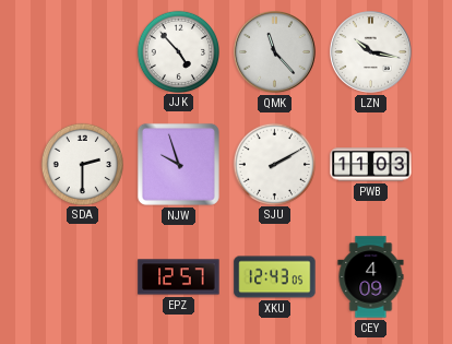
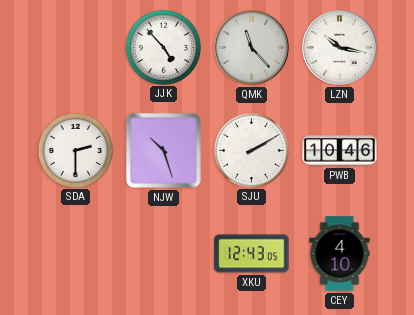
NJW: 9:57 -> 10:27
PWB: 11:03 -> 10:46
EPZ: 12:57 -> none
CEY: 4:09 -> 4:10
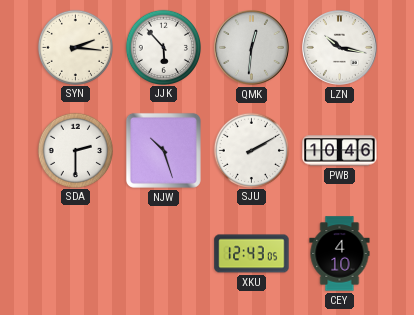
SYN: none -> 2:16
JJK: 4:53 -> 5:53
QMK: 11:23 -> 12:31
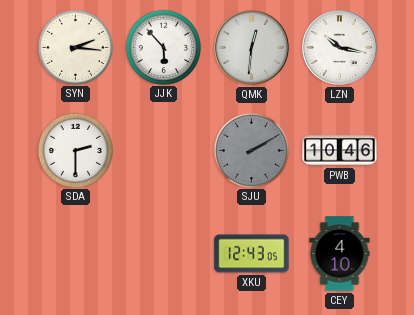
NJW: 10:27 -> none
SJU dial: white -> grey
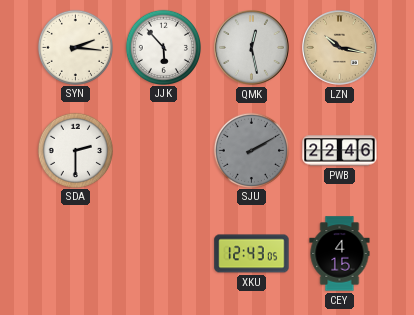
QMK: 12:31 -> 12:28
LZN dial: white -> champagne
PWB: 10:46 -> 22:46
CEY: 4:10 -> 4:15
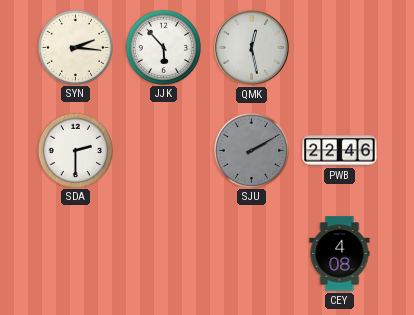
LZN: 10:17 -> none
XKU: 12:43 -> none
CEY: 4:15 -> 4:08
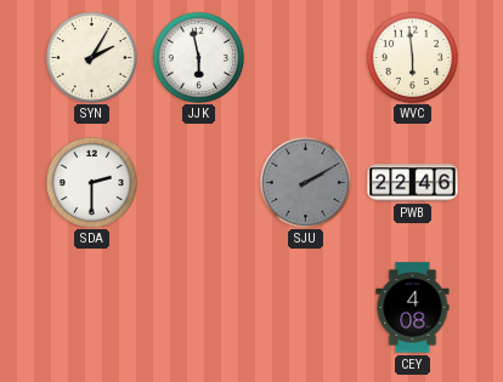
SYN: 2:16 -> 2:05
JJK: 5:53 -> 5:58
QMK: 12:28 -> none
WVC: none -> 5:59
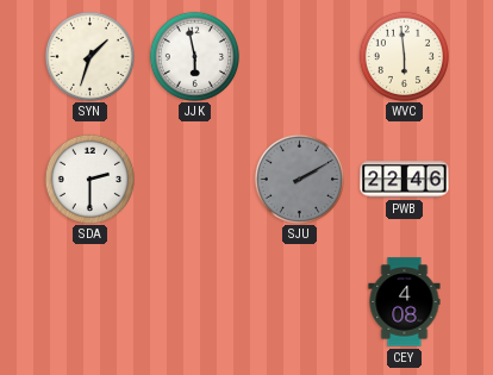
SYN: 2:05 -> 1:33
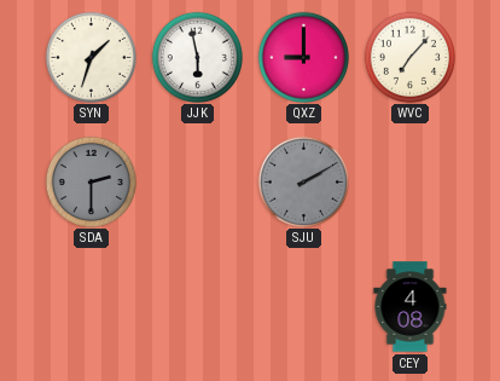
QXZ: none -> 9:00
WVC: 5:59 -> 7:07
SDA dial: white -> grey
PWB: 22:46 -> none
